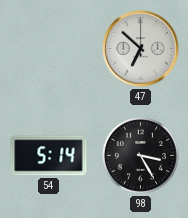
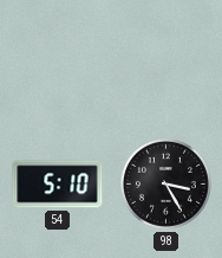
47: 6:52 -> none
54: 5:14 -> 5:10
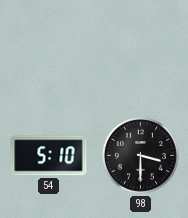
98: 3:25 -> 3:30
